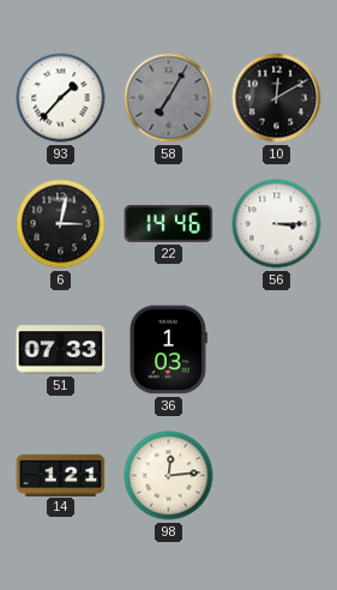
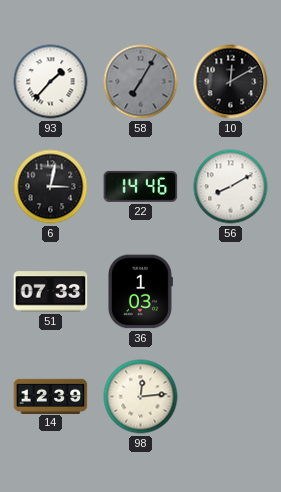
56: 3:15 -> 8:10
14: 1:21 -> 12:39
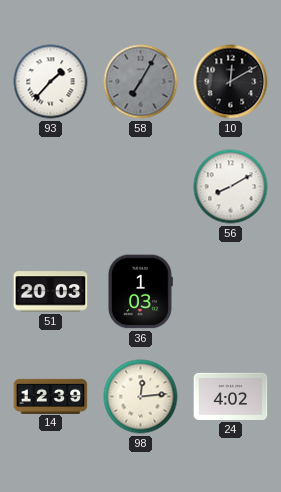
6: 3:02 -> none
22: 14:46 -> none
51: 07:33 -> 20:03
24: none -> 4:02
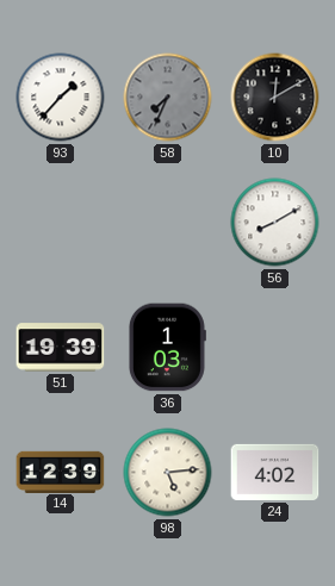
58: 7:05 -> 7:34
51: 20:03 -> 19:39
98: 12:14 -> 5:14
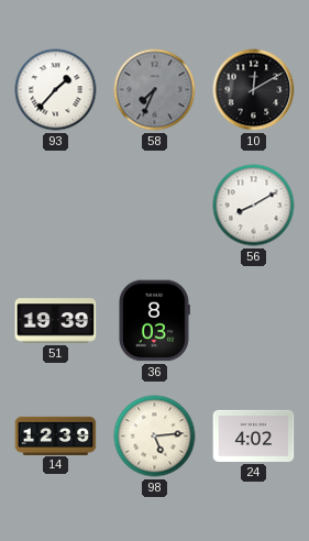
36: 1:03 -> 8:03
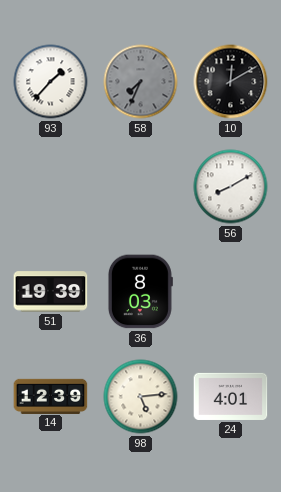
24: 4:02 -> 4:01
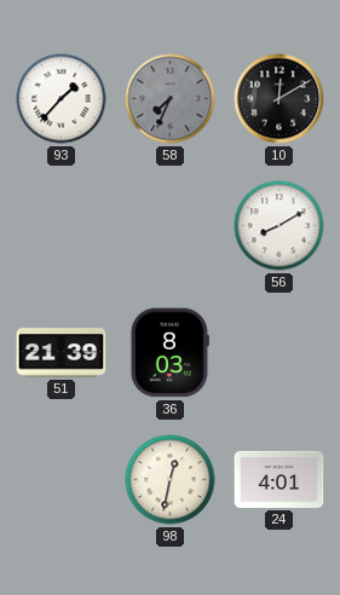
51: 19:39 -> 21:39
14: 12:39 -> none
98: 5:14 -> 12:32
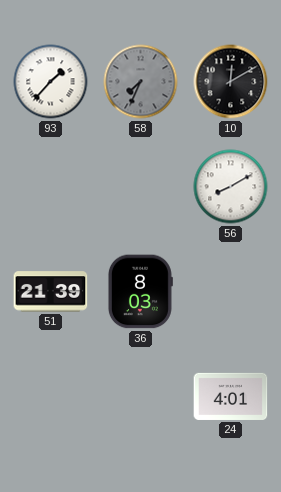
98: 12:32 -> none
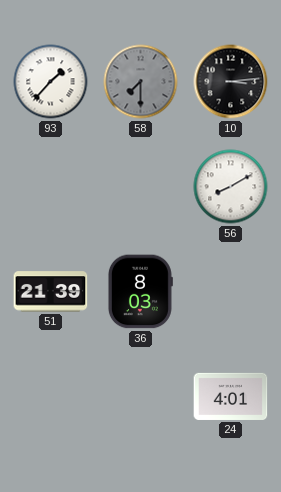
58: 7:34 -> 7:30
10: 12:10 -> 3:14
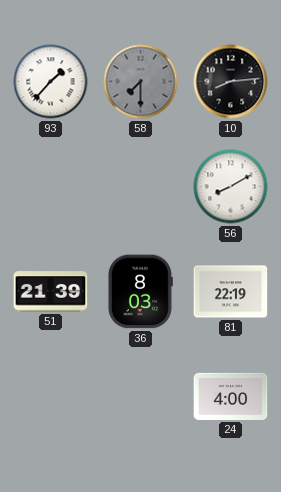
10: 3:14 -> 8:14
81: none -> 22:19
24: 4:01 -> 4:00
